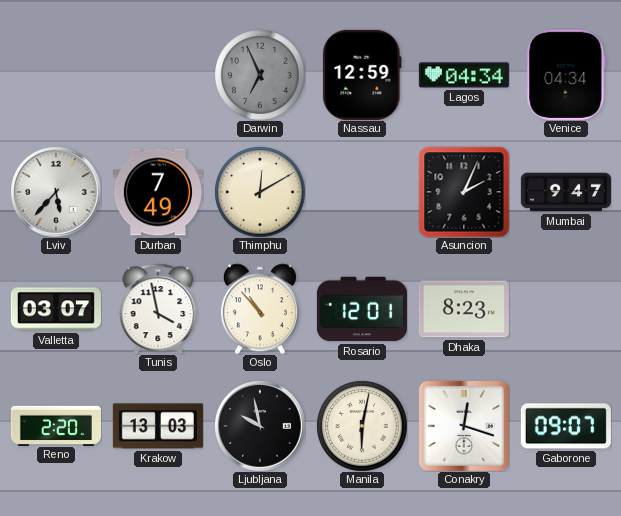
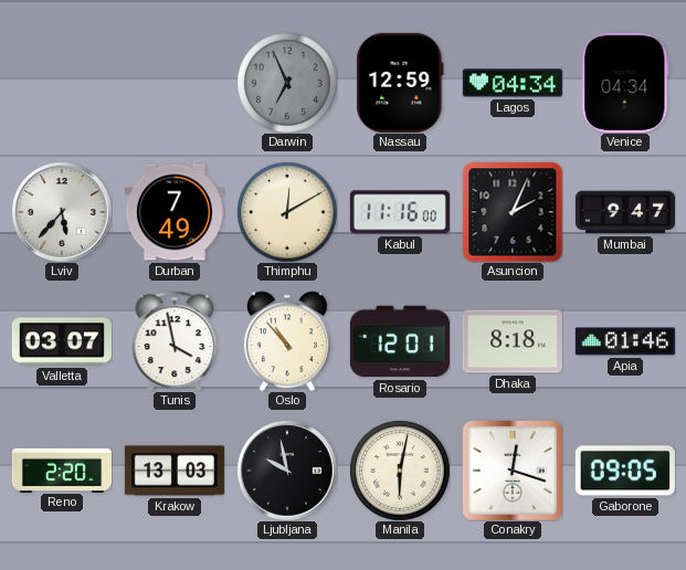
Kabul: none -> 11:16
Dhaka: 8:23 -> 8:18
Apia: none -> 01:46
Gaborone: 09:07 -> 09:05
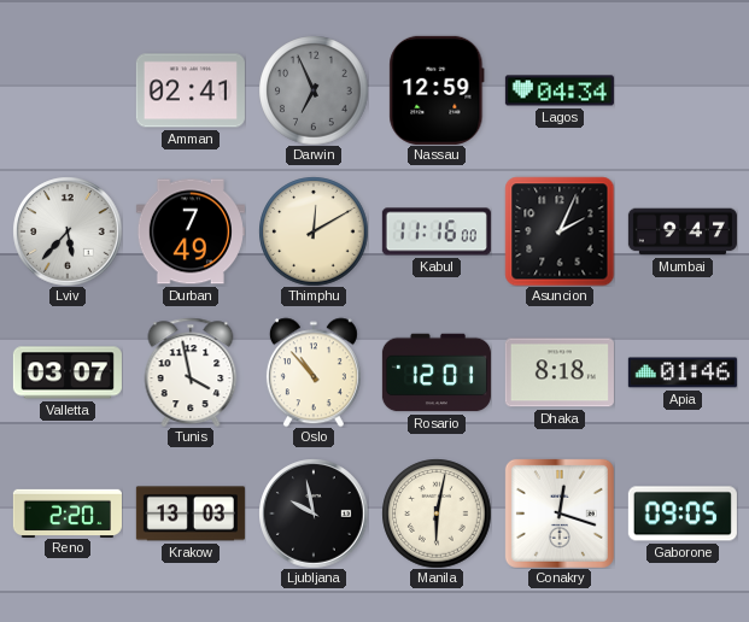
Amman: none -> 02:41
Venice: 04:34 -> none
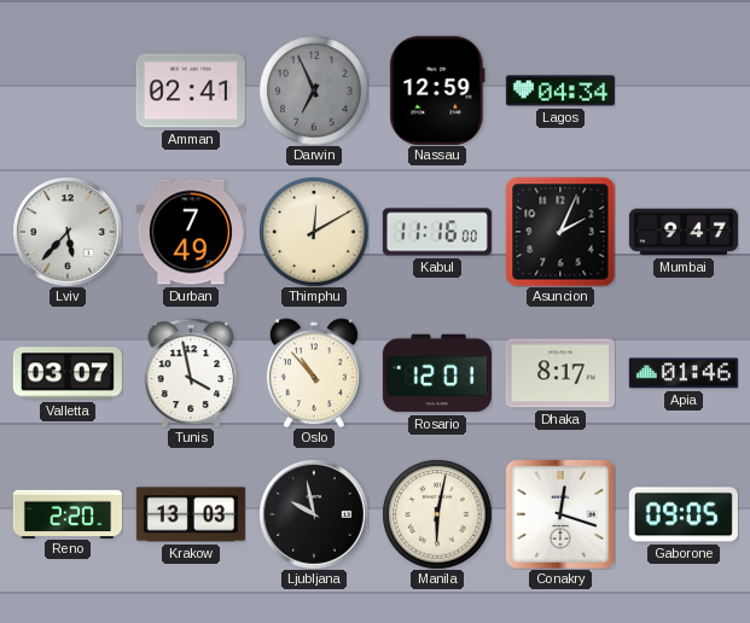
Dhaka: 8:18 -> 8:17
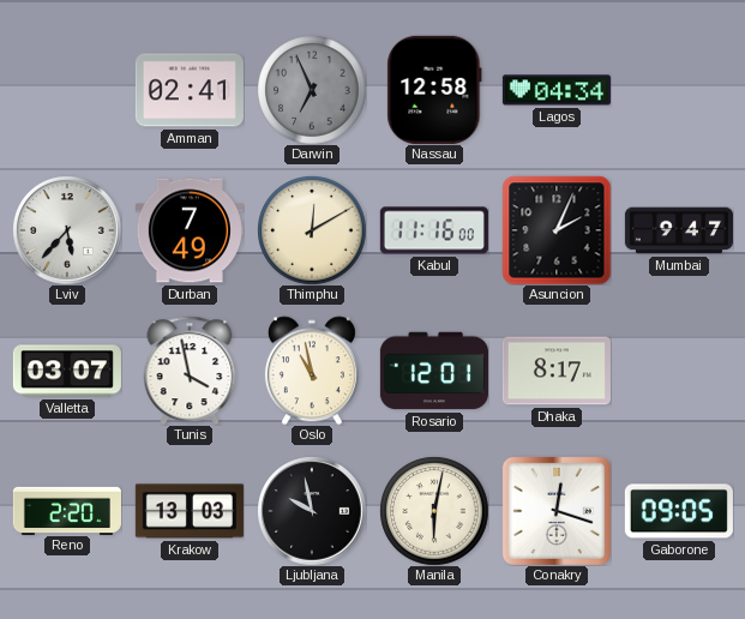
Nassau: 12:59 -> 12:58
Oslo: 10:53 -> 10:58
Apia: 01:46 -> none
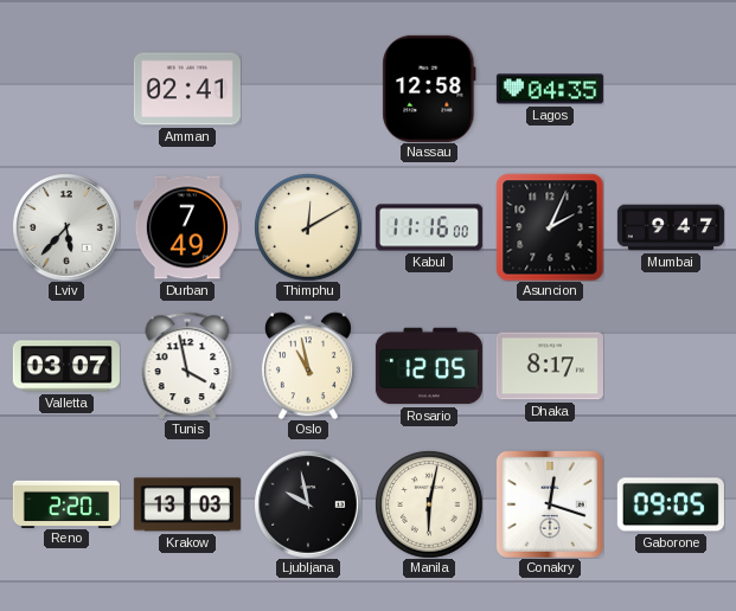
Darwin: 6:56 -> none
Lagos: 04:34 -> 04:35
Rosario: 12:01 -> 12:05
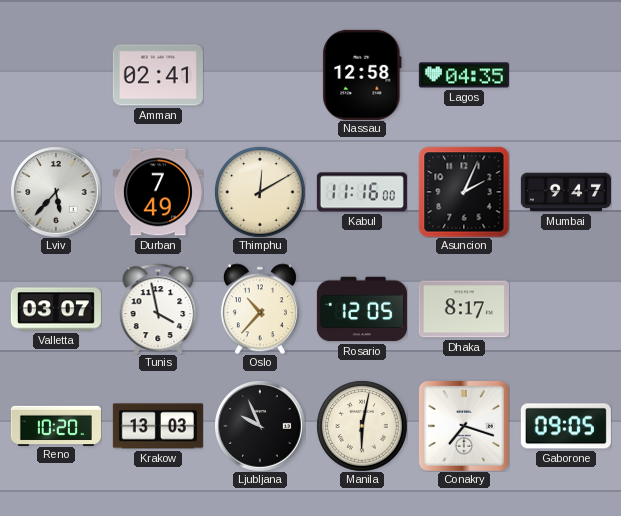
Oslo: 10:58 -> 10:37
Reno: 2:20 -> 10:20
Ljubljana: 9:58 -> 9:56
Conakry: 12:18 -> 7:18
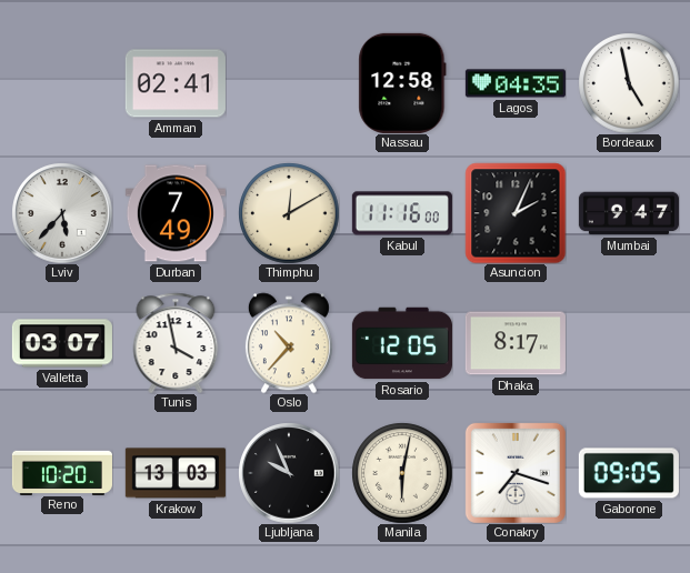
Bordeaux: none -> 4:58
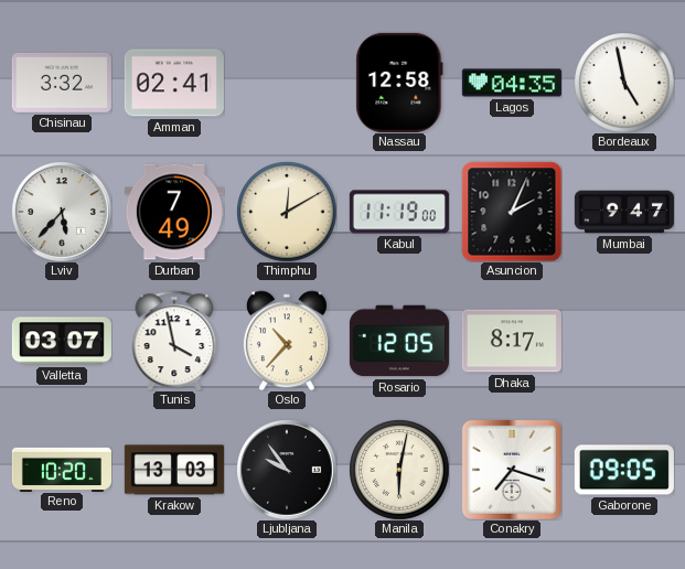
Chisinau: none -> 3:32
Kabul: 11:16 -> 11:19
Ljubljana: 9:56 -> 9:54
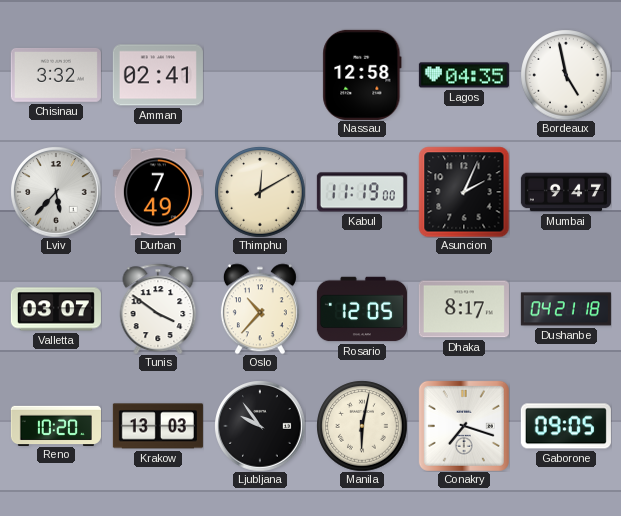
Tunis: 3:58 -> 3:51
Dushanbe: none -> 04:21
